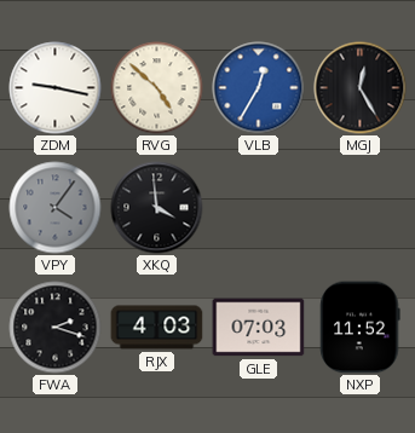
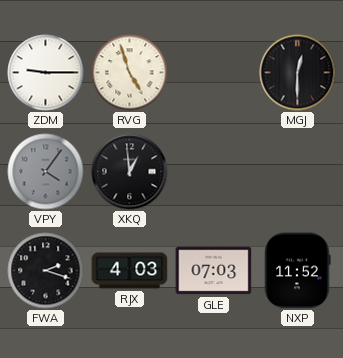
ZDM: 9:17 -> 9:15
RVG: 4:52 -> 4:57
VLB: 12:35 -> none
MGJ: 12:25 -> 12:30
XKQ: 3:59 -> 12:59
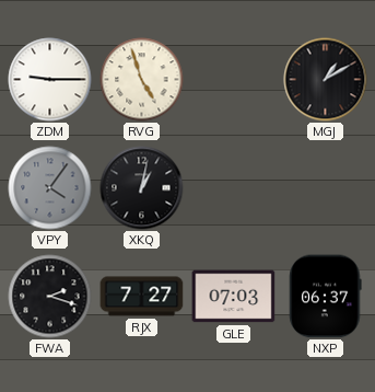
MGJ: 12:30 -> 1:10
XKQ: 12:59 -> 1:02
RJX: 4:03 -> 7:27
NXP: 11:52 -> 06:37
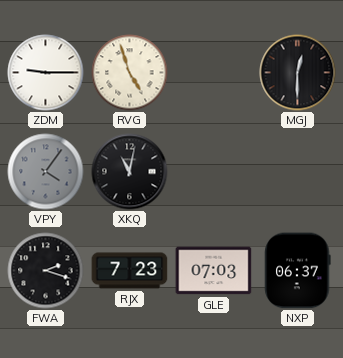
MGJ: 1:10 -> 12:30
XKQ: 1:02 -> 11:02
RJX: 7:27 -> 7:23
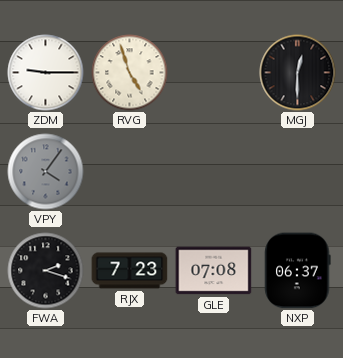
XKQ: 11:02 -> none
GLE: 07:03 -> 07:08
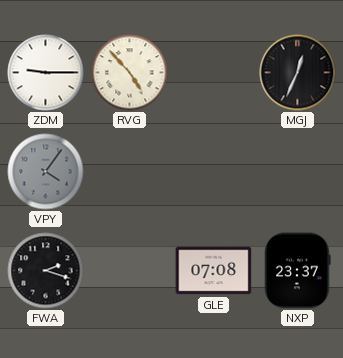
RVG: 4:57 -> 4:53
MGJ: 12:30 -> 12:34
RJX: 7:23 -> none
NXP: 06:37 -> 23:37
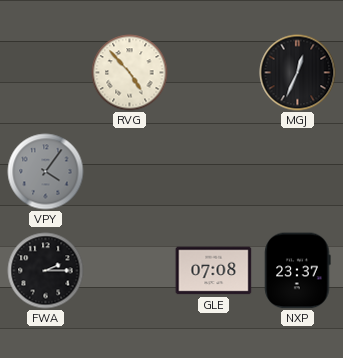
ZDM: 9:15 -> none
FWA: 2:18 -> 2:15
